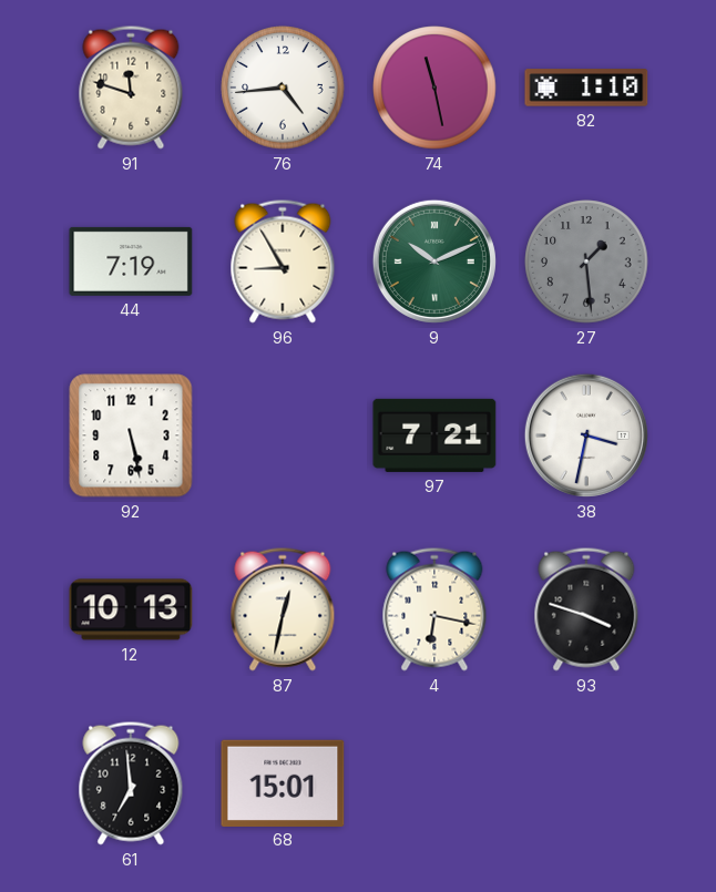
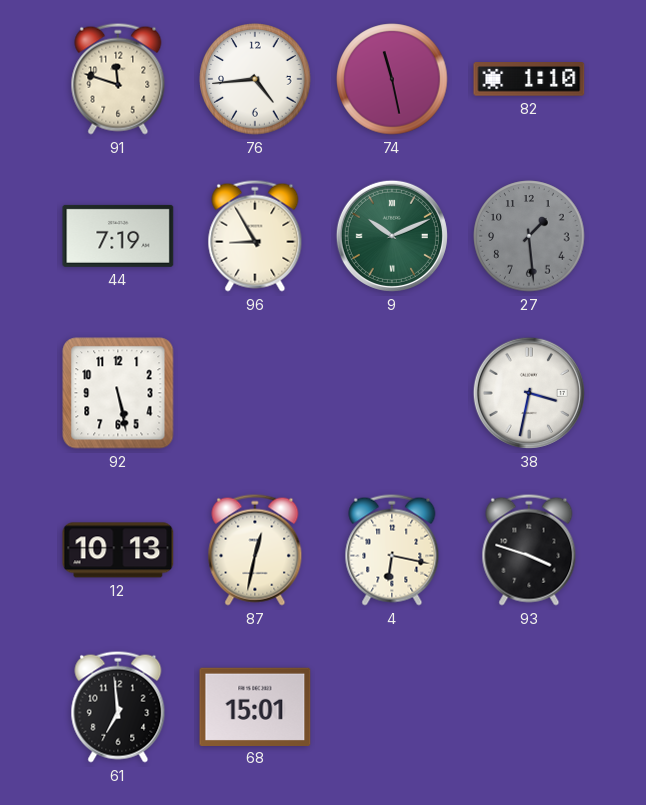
97: 7:21 -> none
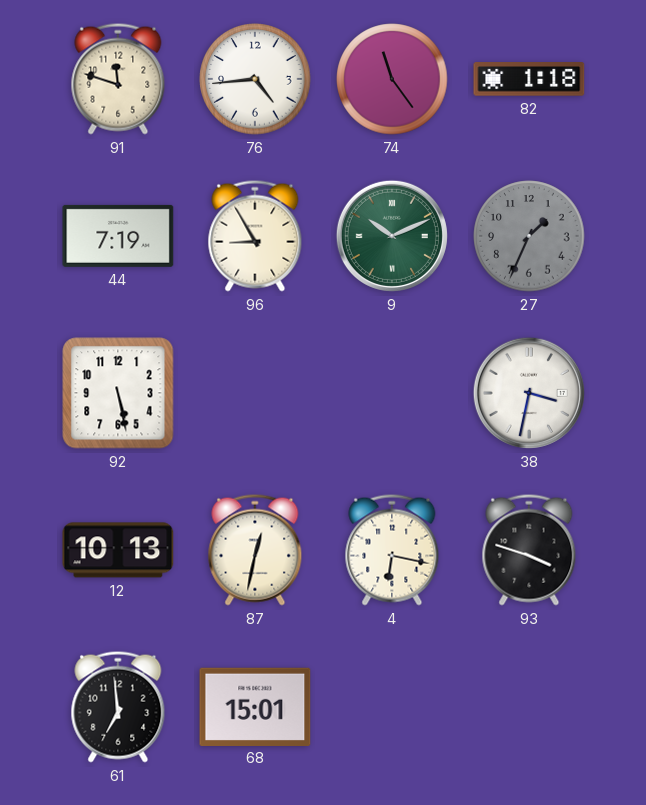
74: 11:28 -> 11:24
82: 1:10 -> 1:18
27: 1:29 -> 1:34
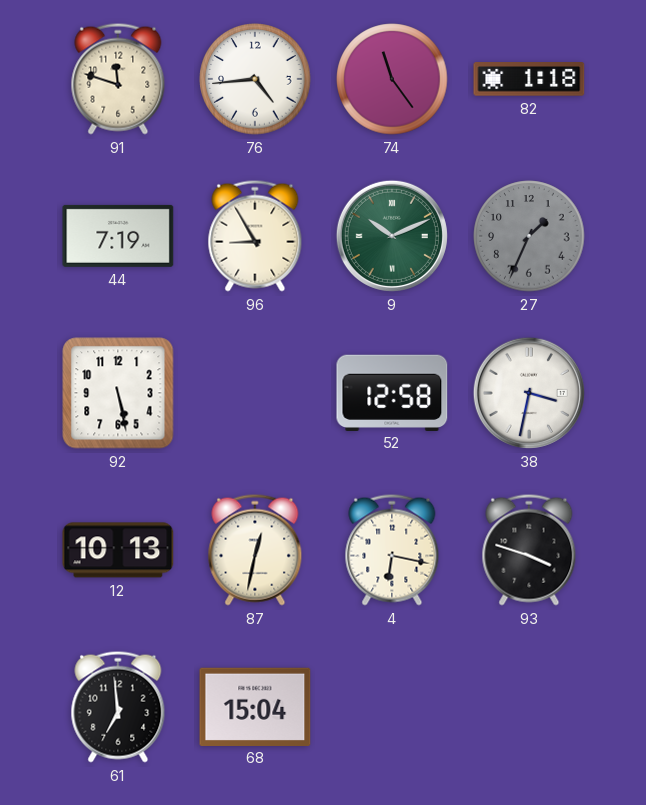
52: none -> 12:58
68: 15:01 -> 15:04
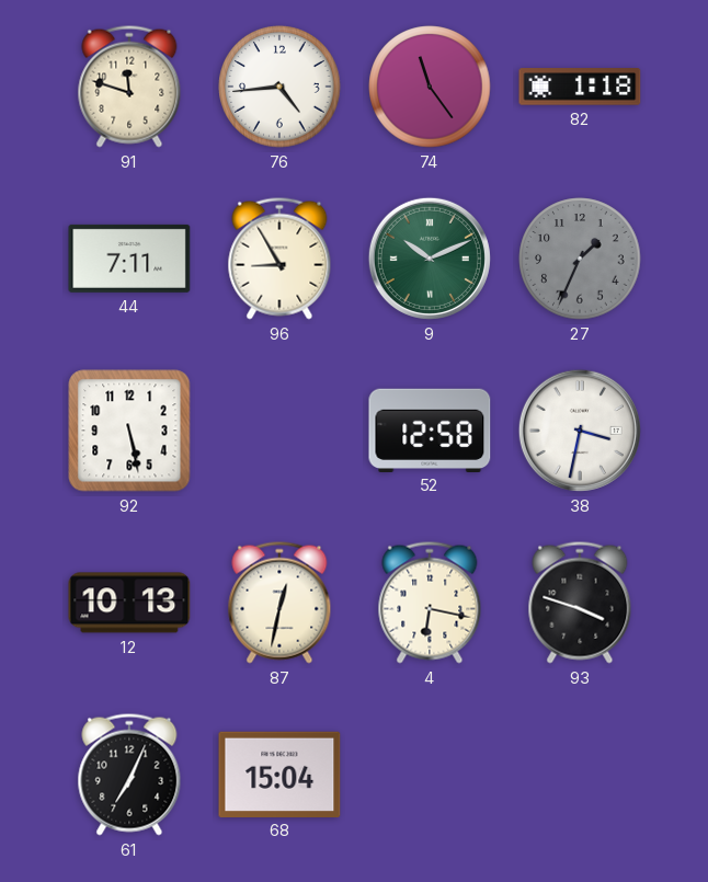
44: 7:19 -> 7:11
61: 6:59 -> 7:04
